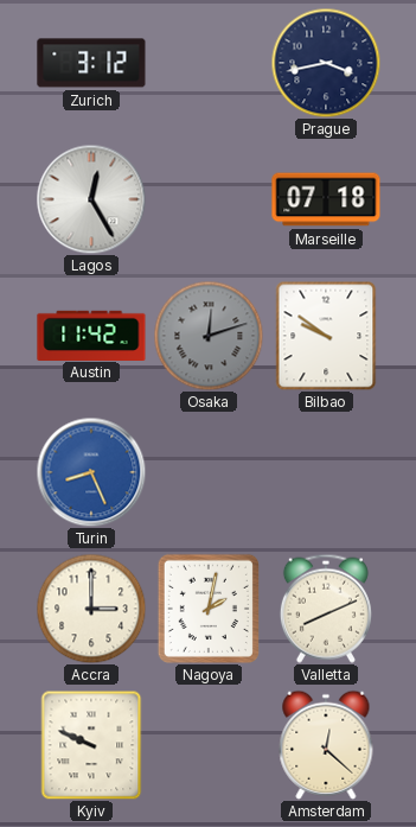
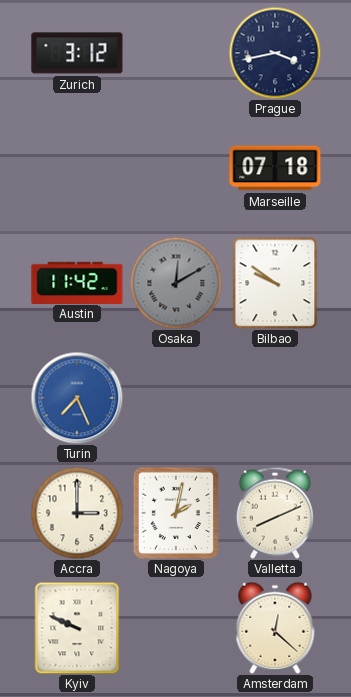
Lagos: 12:25 -> none
Osaka: 12:12 -> 12:10
Turin: 8:26 -> 7:26
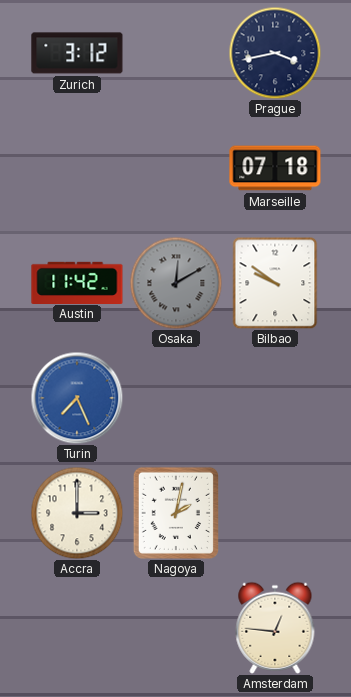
Valletta: 8:11 -> none
Kyiv: 9:49 -> none
Amsterdam: 12:22 -> 12:46
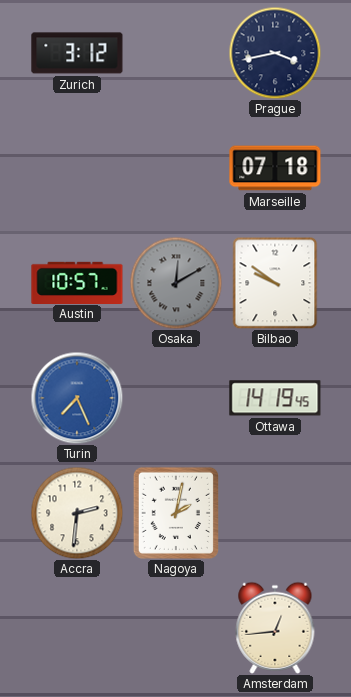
Austin: 11:42 -> 10:57
Ottawa: none -> 14:19
Accra: 3:00 -> 2:31
Amsterdam: 12:46 -> 12:44
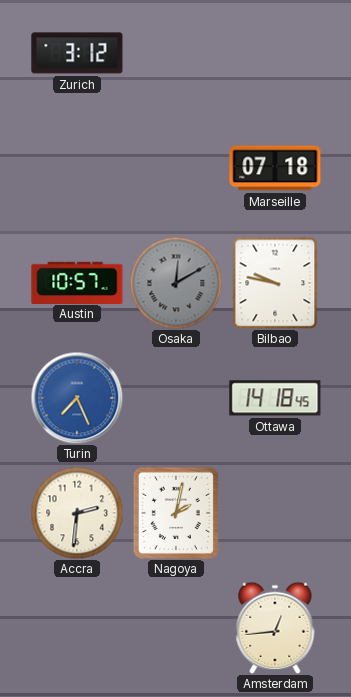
Prague: 3:43 -> none
Bilbao: 9:51 -> 9:47
Ottawa: 14:19 -> 14:18
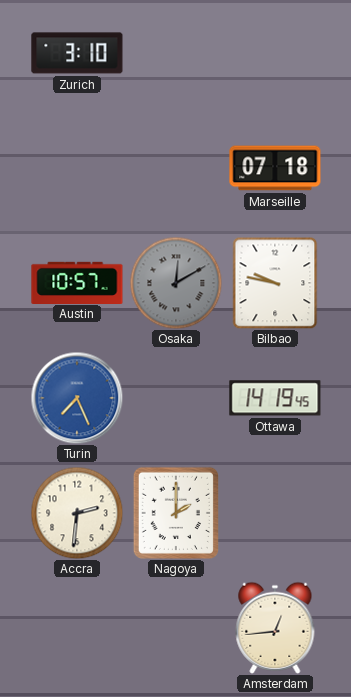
Zurich: 3:12 -> 3:10
Ottawa: 14:18 -> 14:19
Nagoya: 2:02 -> 2:00
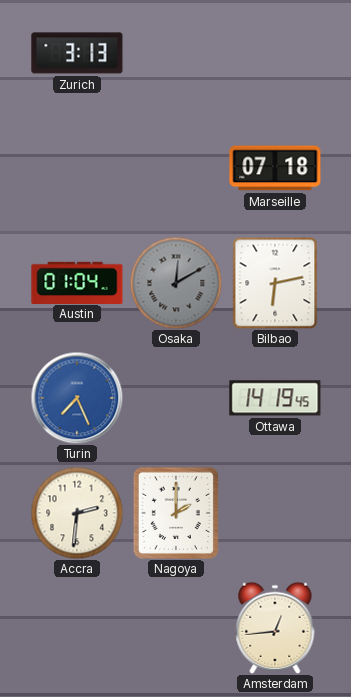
Zurich: 3:10 -> 3:13
Austin: 10:57 -> 01:04
Bilbao: 9:47 -> 6:13
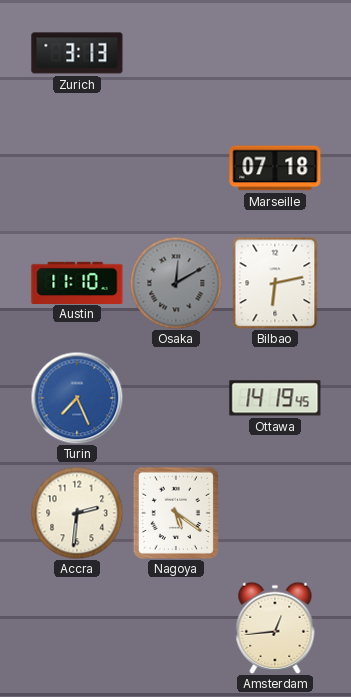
Austin: 01:04 -> 11:10
Nagoya: 2:00 -> 5:21
